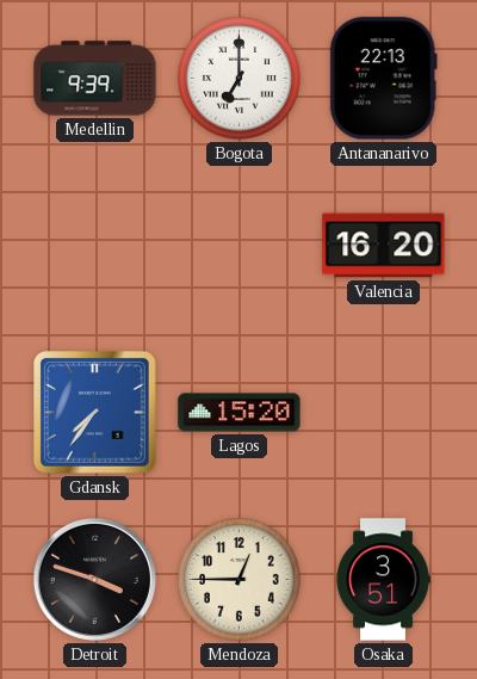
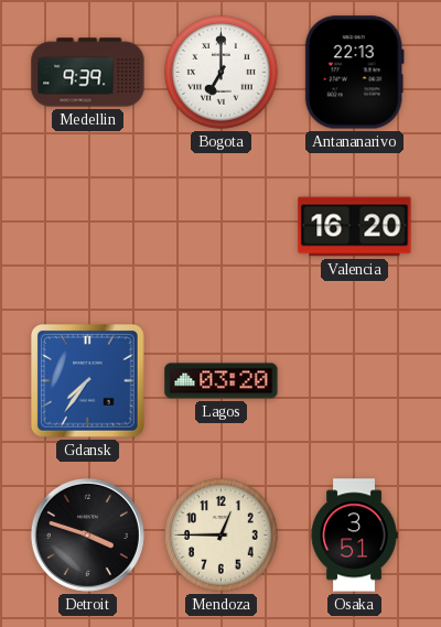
Lagos: 15:20 -> 03:20
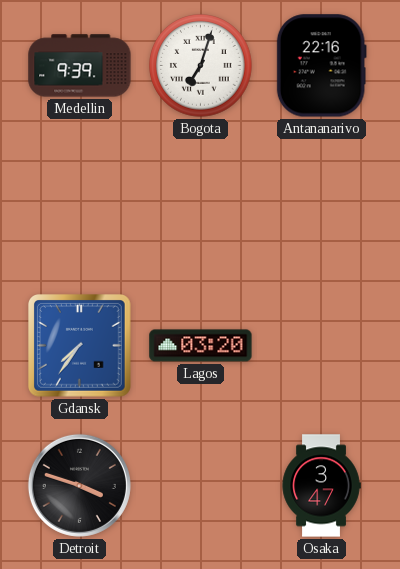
Bogota: 7:00 -> 7:03
Antananarivo: 22:13 -> 22:16
Valencia: 16:20 -> none
Mendoza: 12:45 -> none
Osaka: 3:51 -> 3:47
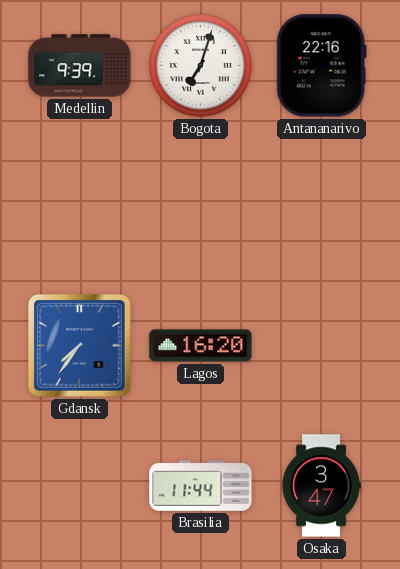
Lagos: 03:20 -> 16:20
Detroit: 3:48 -> none
Brasilia: none -> 11:44
